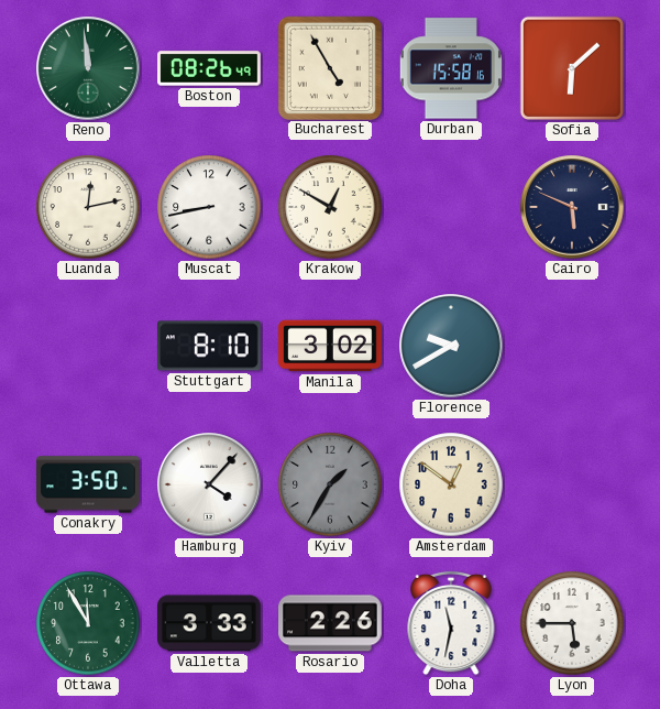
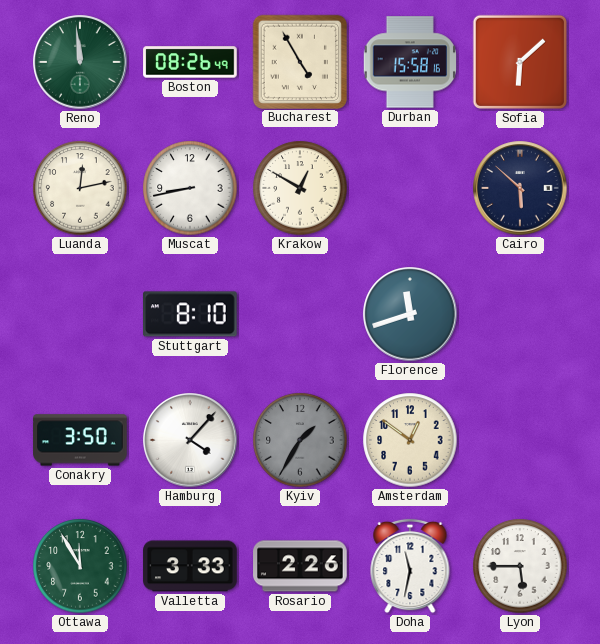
Cairo: 5:49 -> 5:52
Manila: 3:02 -> none
Florence: 9:40 -> 11:42
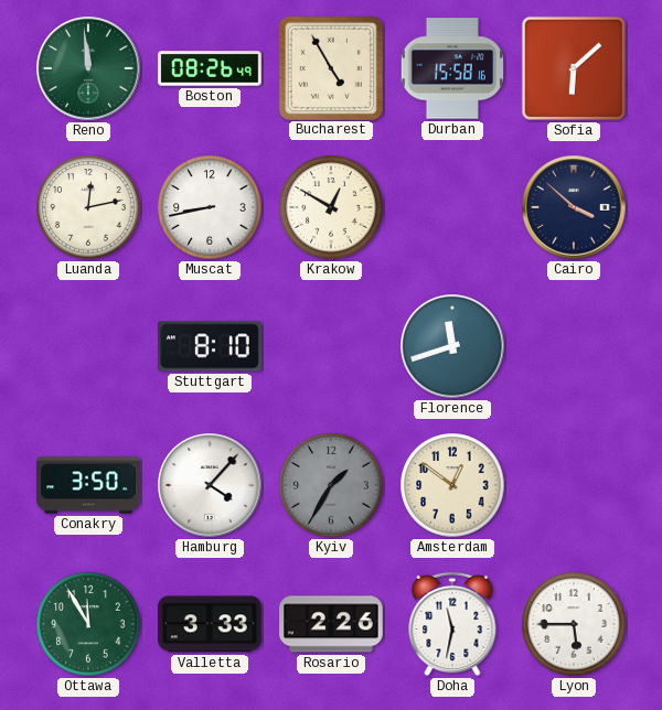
Cairo: 5:52 -> 3:52
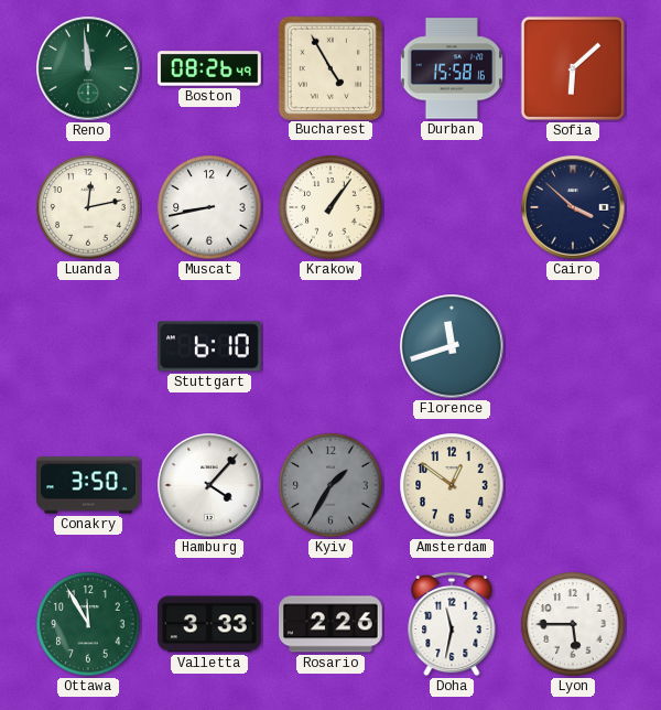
Krakow: 12:50 -> 1:06
Stuttgart: 8:10 -> 6:10
